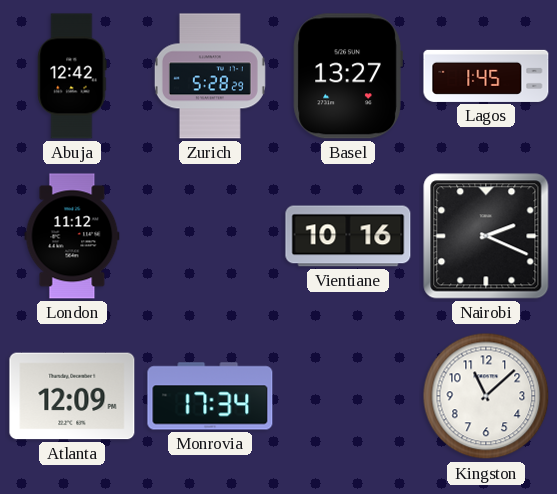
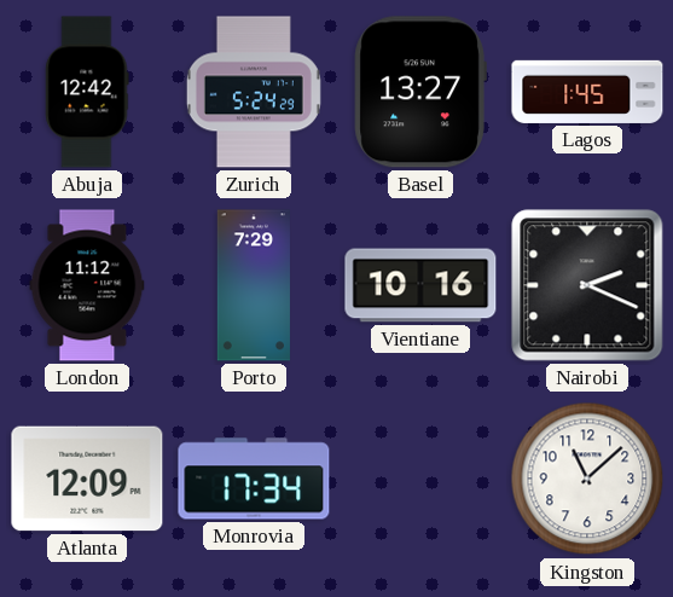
Zurich: 5:28 -> 5:24
Porto: none -> 7:29
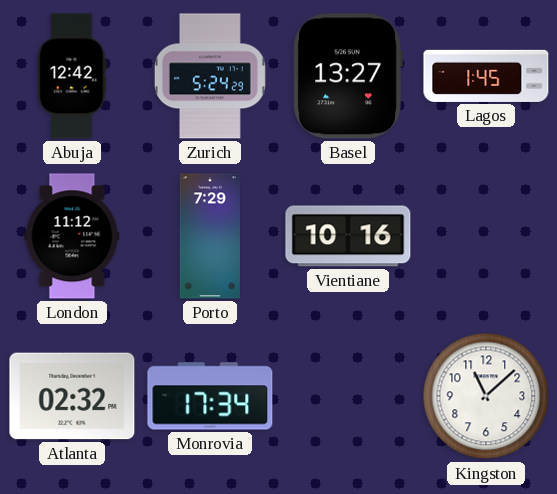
Nairobi: 2:19 -> none
Atlanta: 12:09 -> 02:32
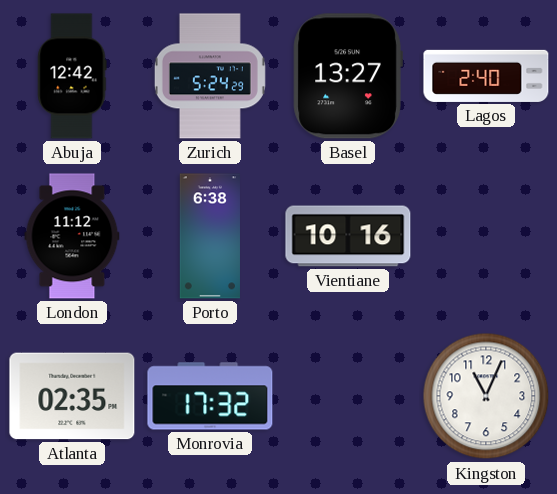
Lagos: 1:45 -> 2:40
Porto: 7:29 -> 6:38
Atlanta: 02:32 -> 02:35
Monrovia: 17:34 -> 17:32
Kingston: 11:08 -> 11:04
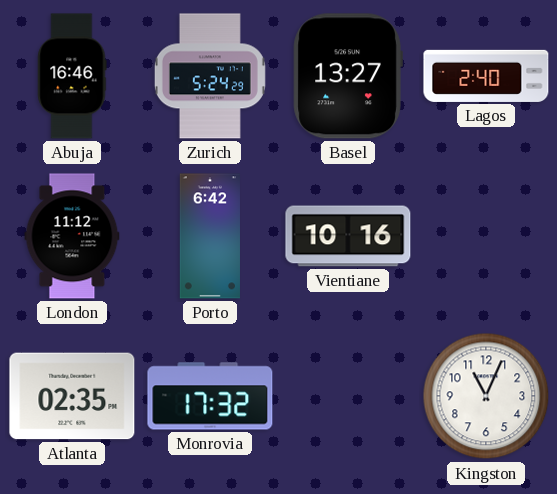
Abuja: 12:42 -> 16:46
Porto: 6:38 -> 6:42
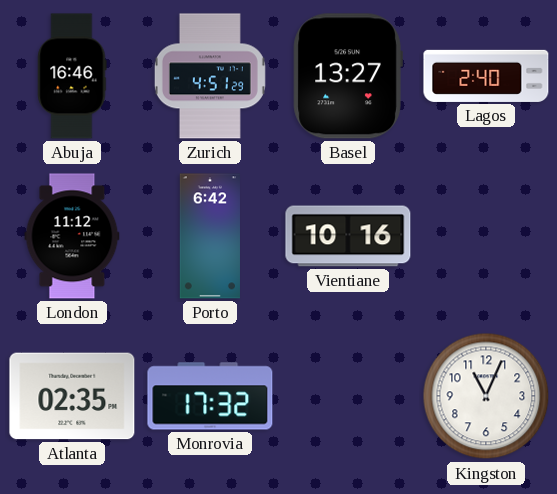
Zurich: 5:24 -> 4:51
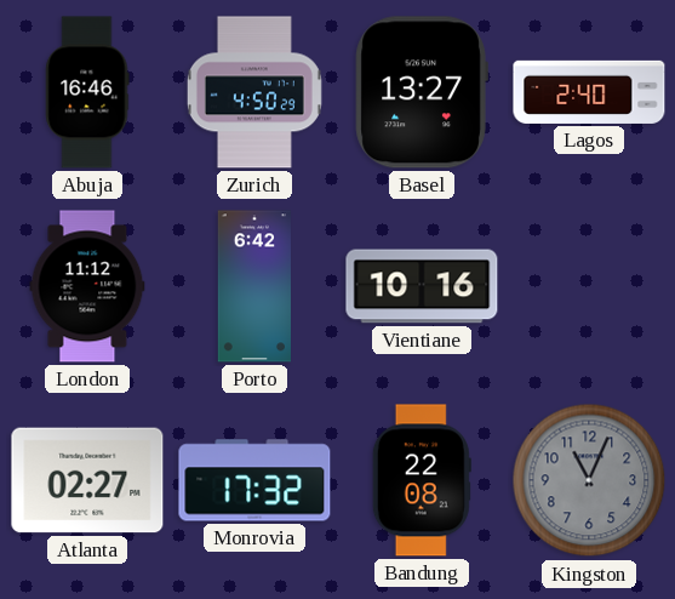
Zurich: 4:51 -> 4:50
Atlanta: 02:35 -> 02:27
Bandung: none -> 22:08
Kingston dial: white -> grey
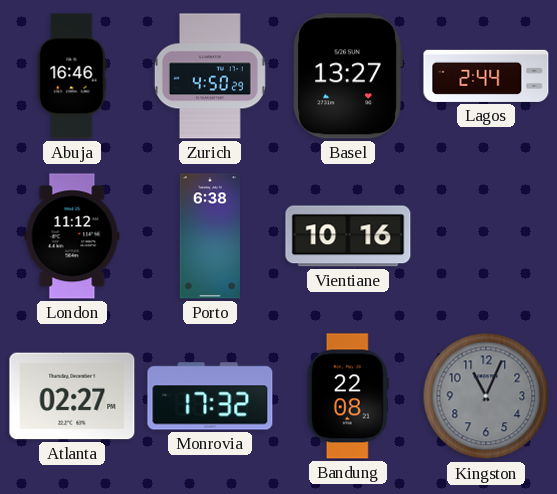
Lagos: 2:40 -> 2:44
Porto: 6:42 -> 6:38
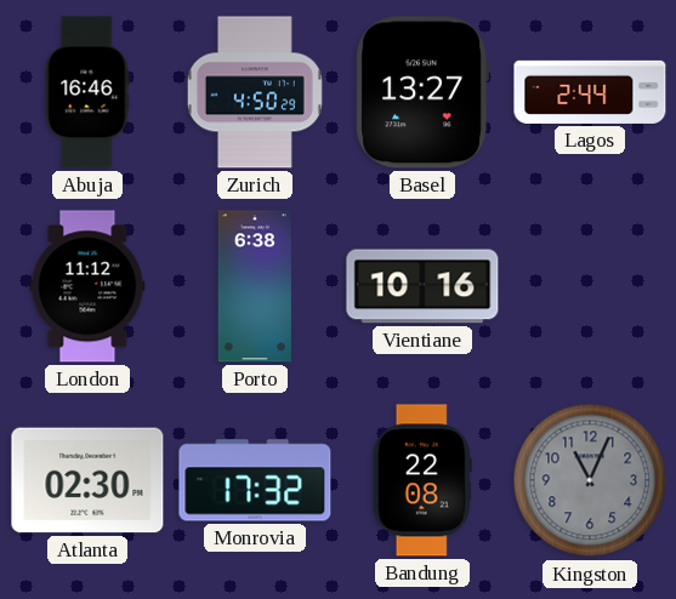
Atlanta: 02:27 -> 02:30
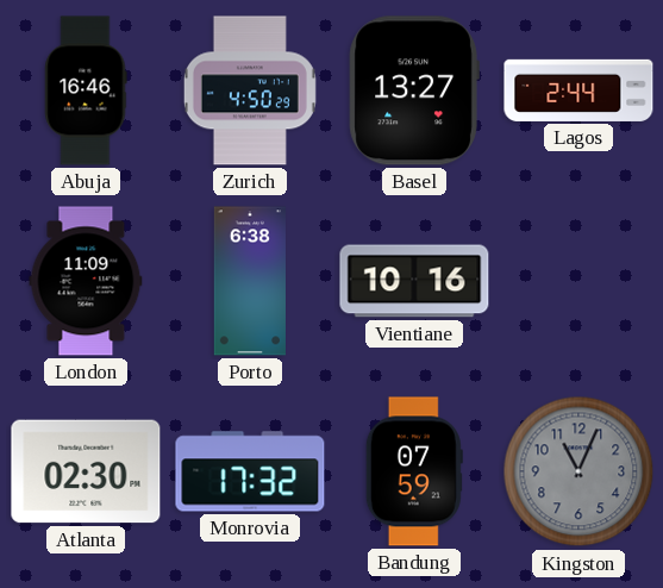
London: 11:12 -> 11:09
Bandung: 22:08 -> 07:59
